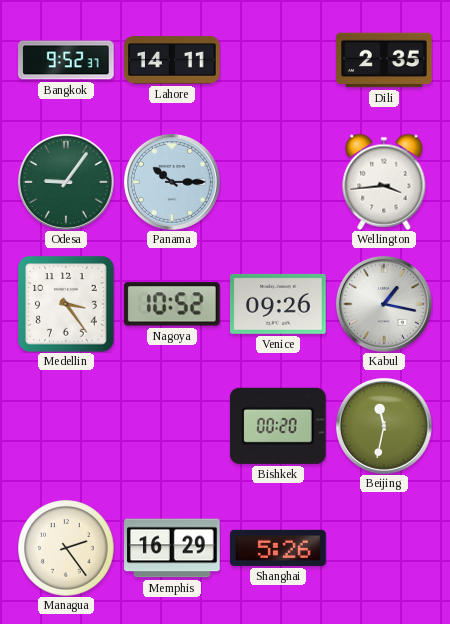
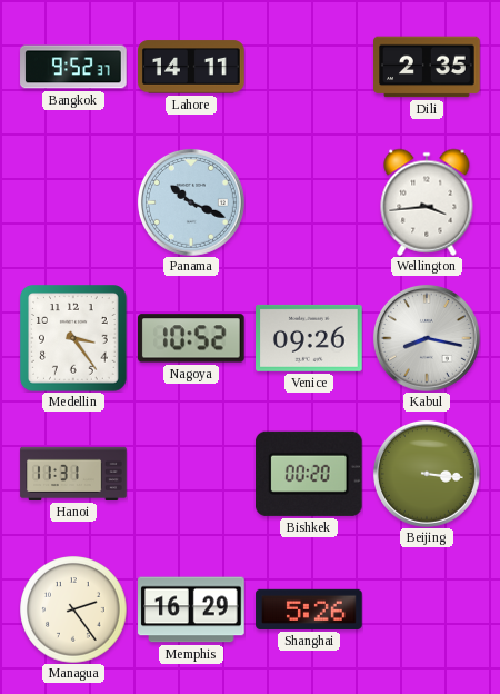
Odesa: 9:06 -> none
Panama: 10:15 -> 10:19
Kabul: 1:17 -> 8:17
Hanoi: none -> 11:31
Beijing: 11:32 -> 3:16
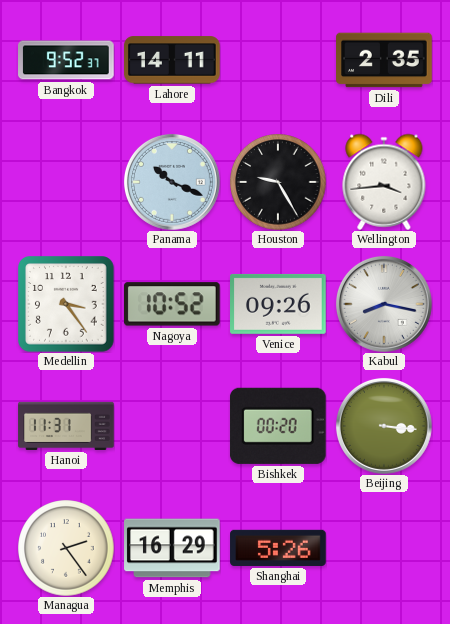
Houston: none -> 9:25
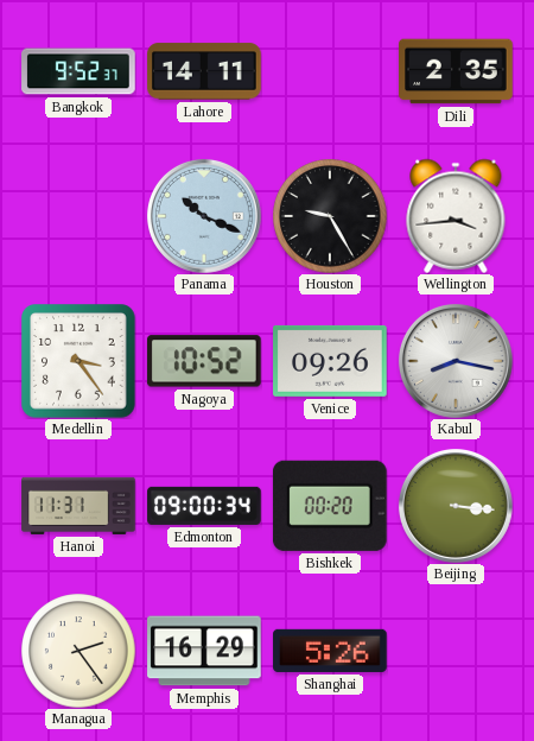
Edmonton: none -> 09:00
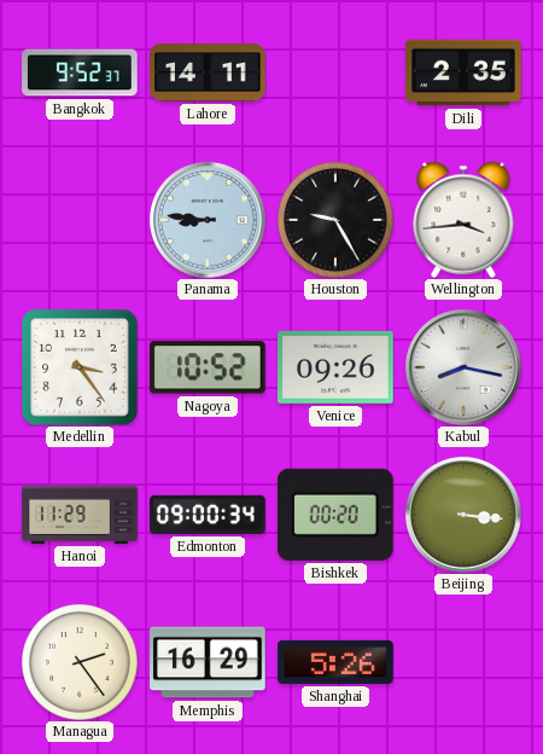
Panama: 10:19 -> 8:46
Hanoi: 11:31 -> 11:29
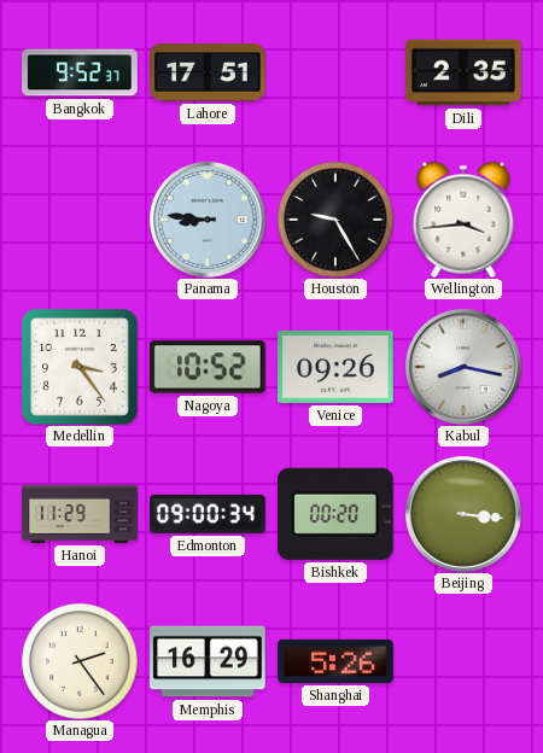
Lahore: 14:11 -> 17:51
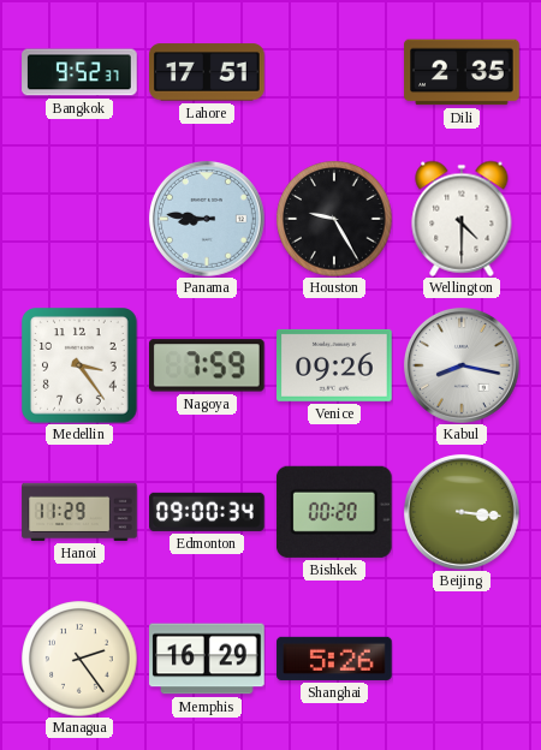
Wellington: 3:44 -> 4:30
Nagoya: 10:52 -> 7:59
